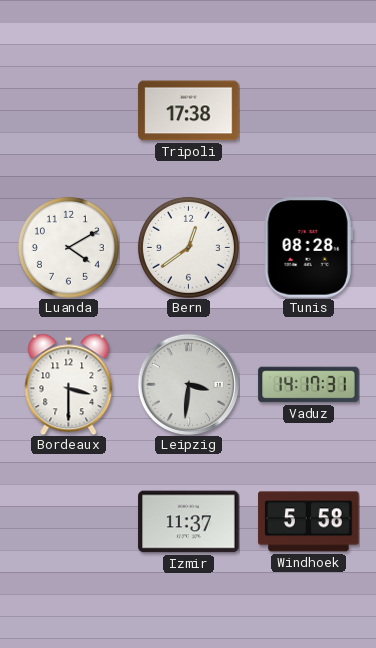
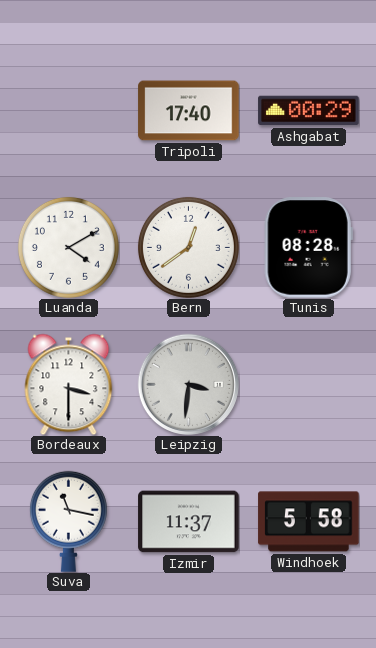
Tripoli: 17:38 -> 17:40
Ashgabat: none -> 00:29
Vaduz: 14:17 -> none
Suva: none -> 11:17
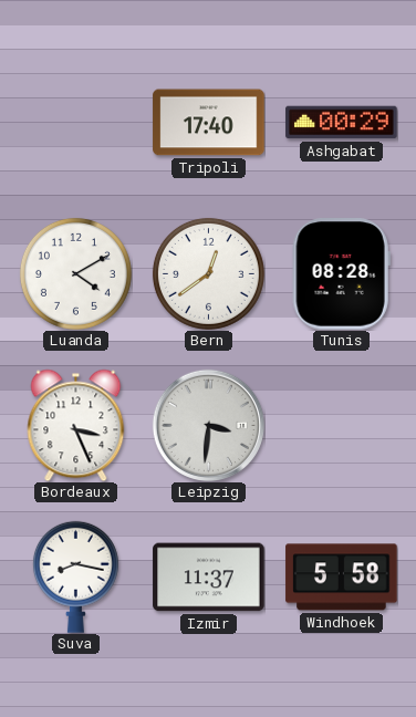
Bordeaux: 3:30 -> 3:26
Suva: 11:17 -> 8:17
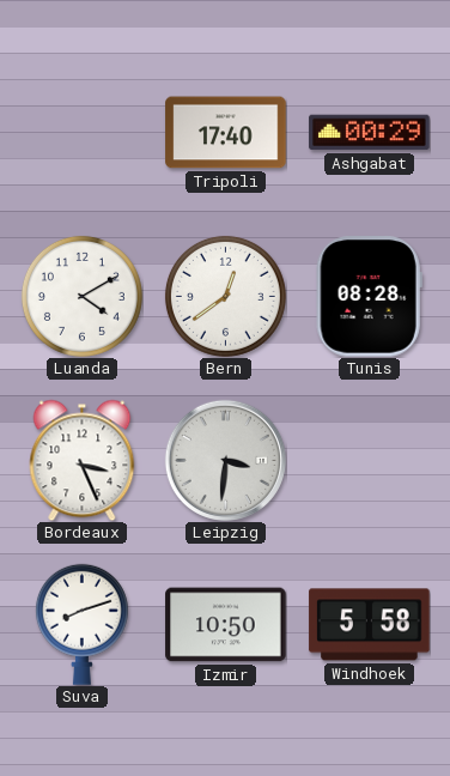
Suva: 8:17 -> 8:12
Izmir: 11:37 -> 10:50
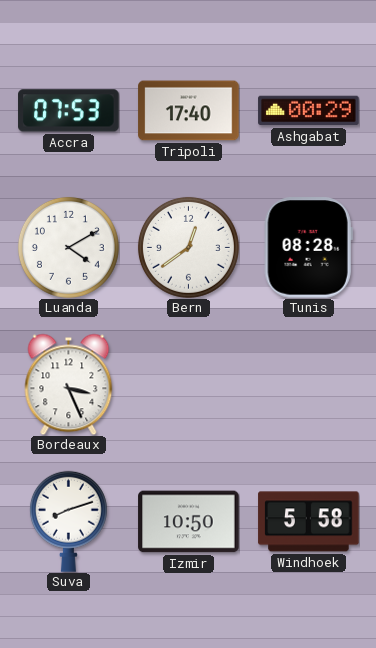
Accra: none -> 07:53
Leipzig: 3:31 -> none
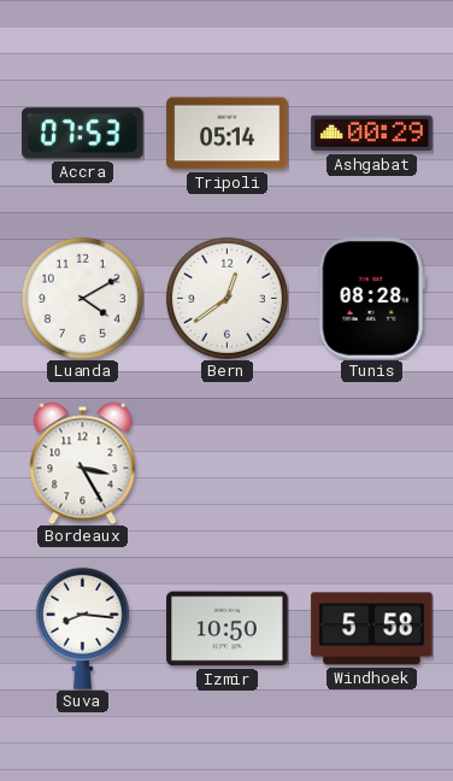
Tripoli: 17:40 -> 05:14
Bordeaux: 3:26 -> 3:25
Suva: 8:12 -> 8:16
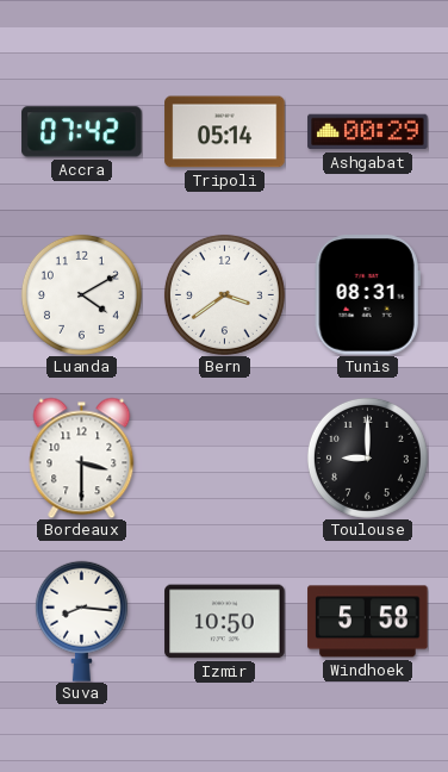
Accra: 07:53 -> 07:42
Bern: 12:39 -> 3:39
Tunis: 08:28 -> 08:31
Bordeaux: 3:25 -> 3:30
Toulouse: none -> 9:00
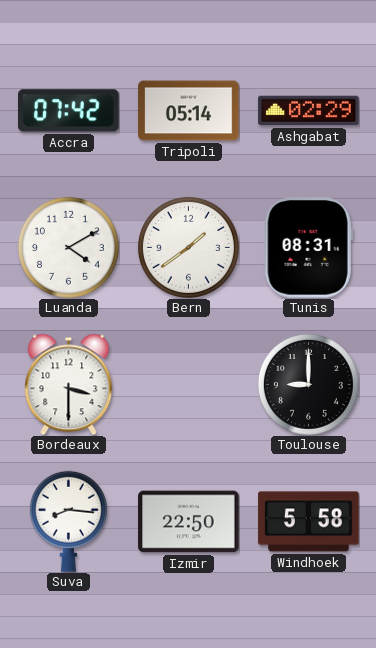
Ashgabat: 00:29 -> 02:29
Bern: 3:39 -> 1:39
Izmir: 10:50 -> 22:50
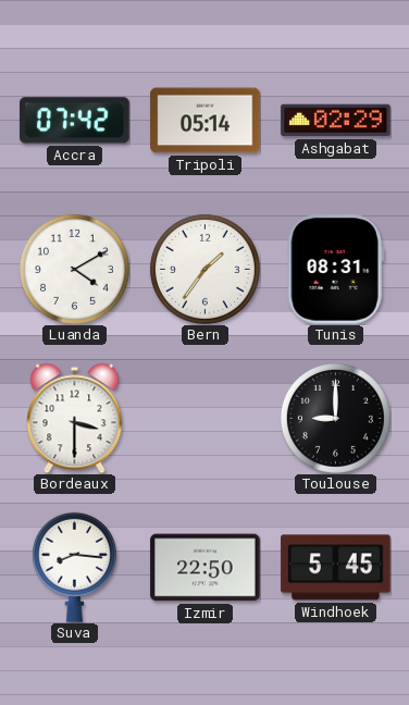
Bern: 1:39 -> 1:36
Windhoek: 5:58 -> 5:45
